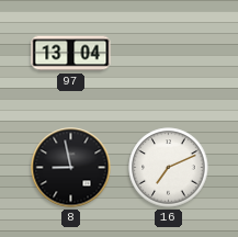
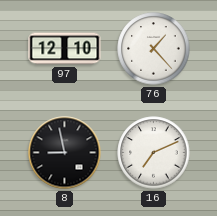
97: 13:04 -> 12:10
76: none -> 1:23
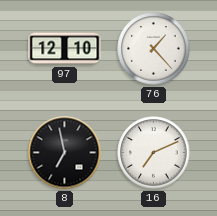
8: 8:58 -> 6:58
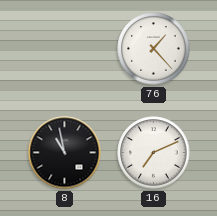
97: 12:10 -> none
8: 6:58 -> 10:58
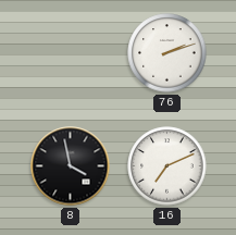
76: 1:23 -> 2:12
8: 10:58 -> 3:58
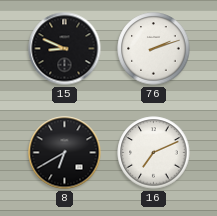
15: none -> 8:49
8: 3:58 -> 6:40
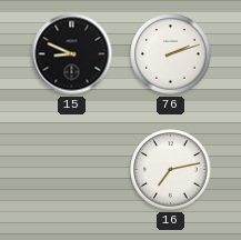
8: 6:40 -> none
16: 7:11 -> 7:13
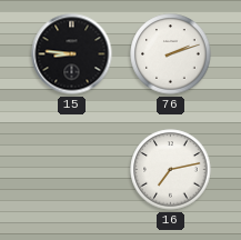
15: 8:49 -> 8:46
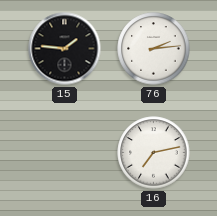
15: 8:46 -> 1:46
76: 2:12 -> 2:14
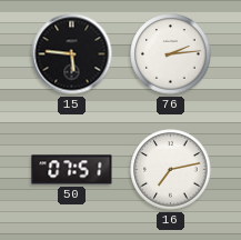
15: 1:46 -> 5:46
50: none -> 07:51
